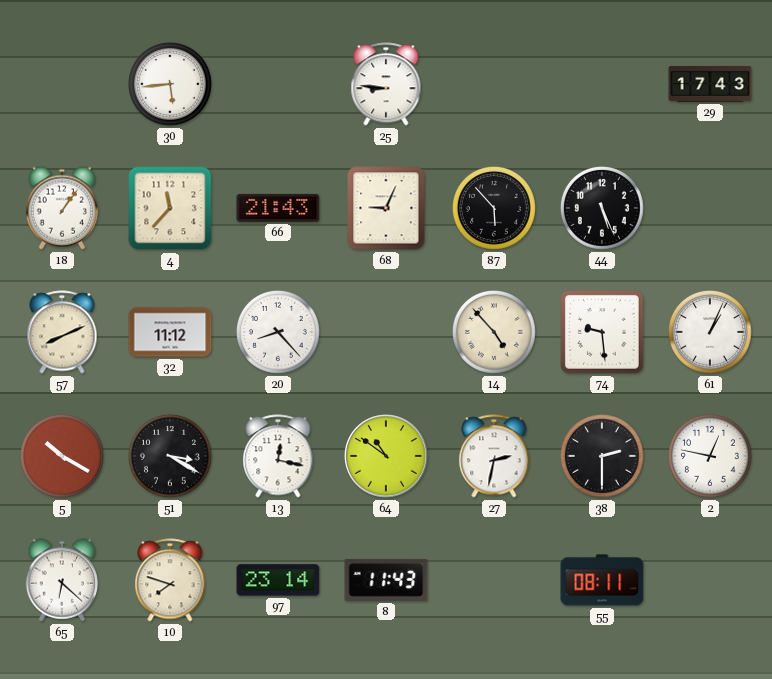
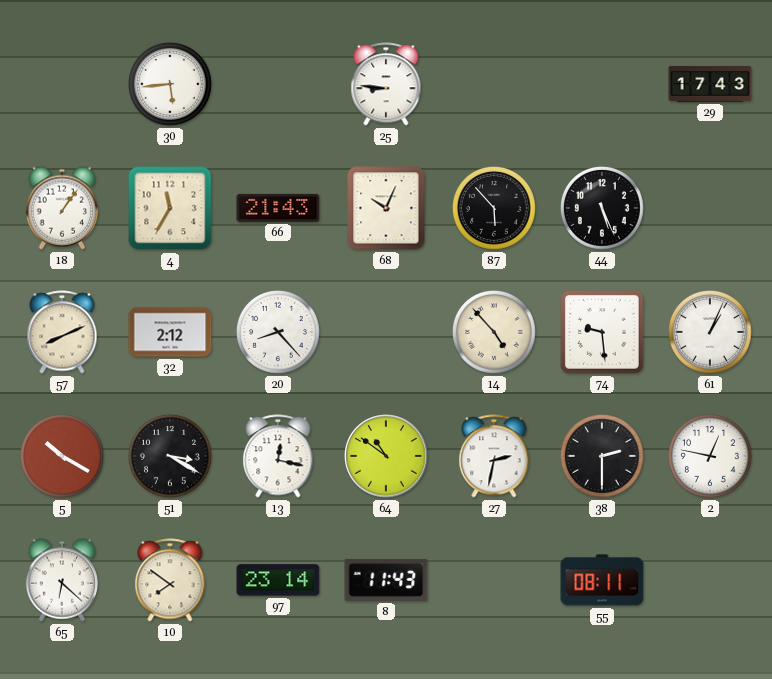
4: 11:37 -> 11:35
68: 9:04 -> 10:04
32: 11:12 -> 2:12
10: 7:48 -> 7:51
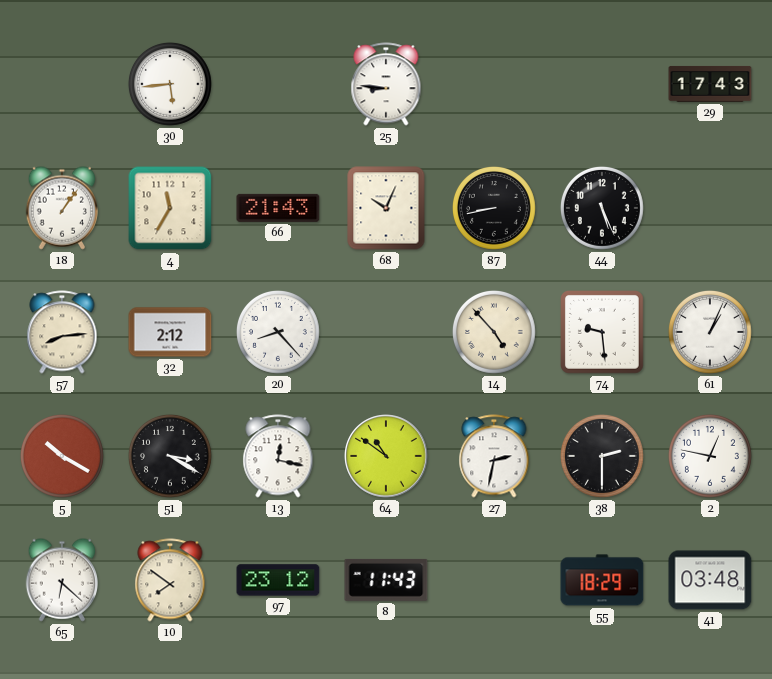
87: 5:53 -> 8:43
57: 8:11 -> 8:14
97: 23:14 -> 23:12
55: 08:11 -> 18:29
41: none -> 03:48
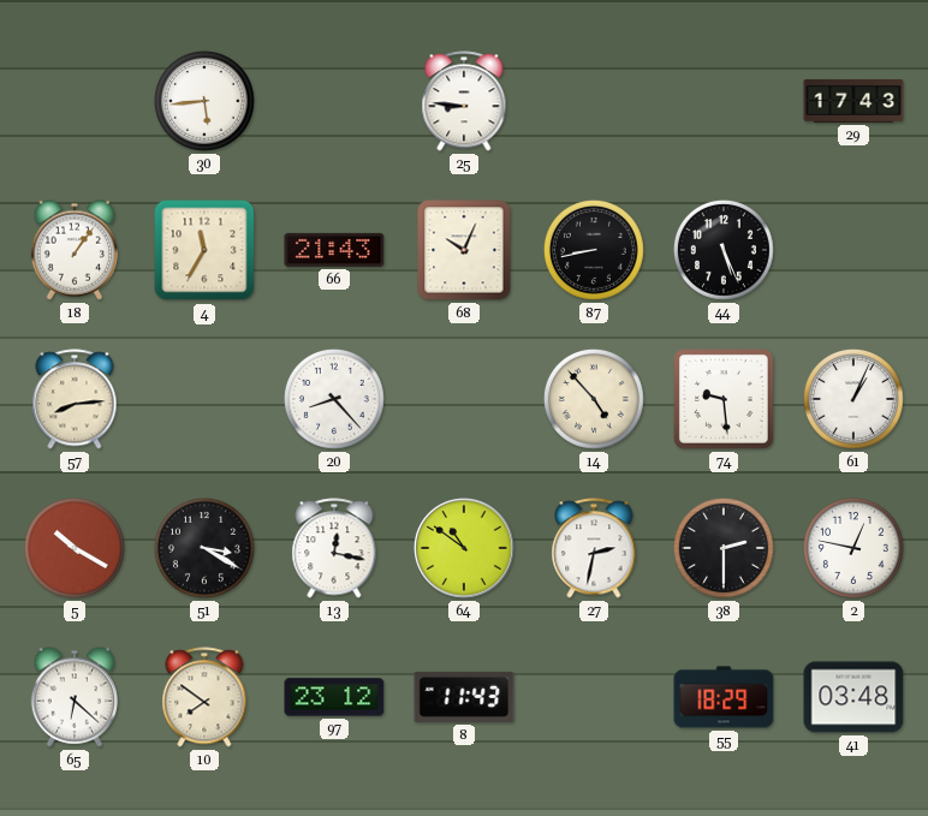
32: 2:12 -> none
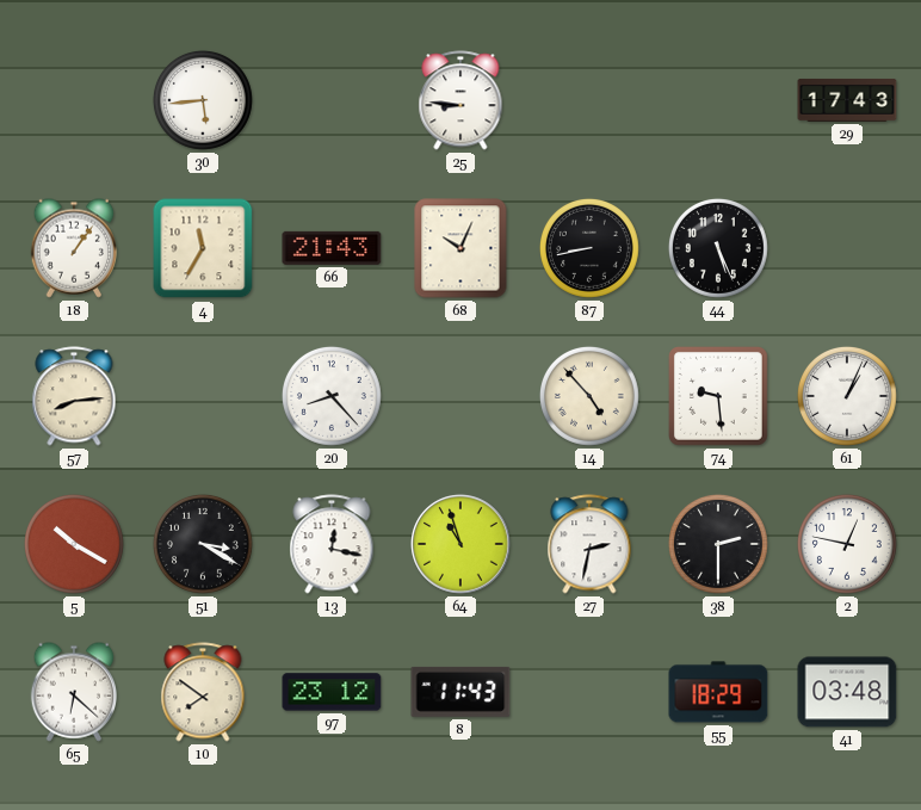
64: 10:51 -> 10:57
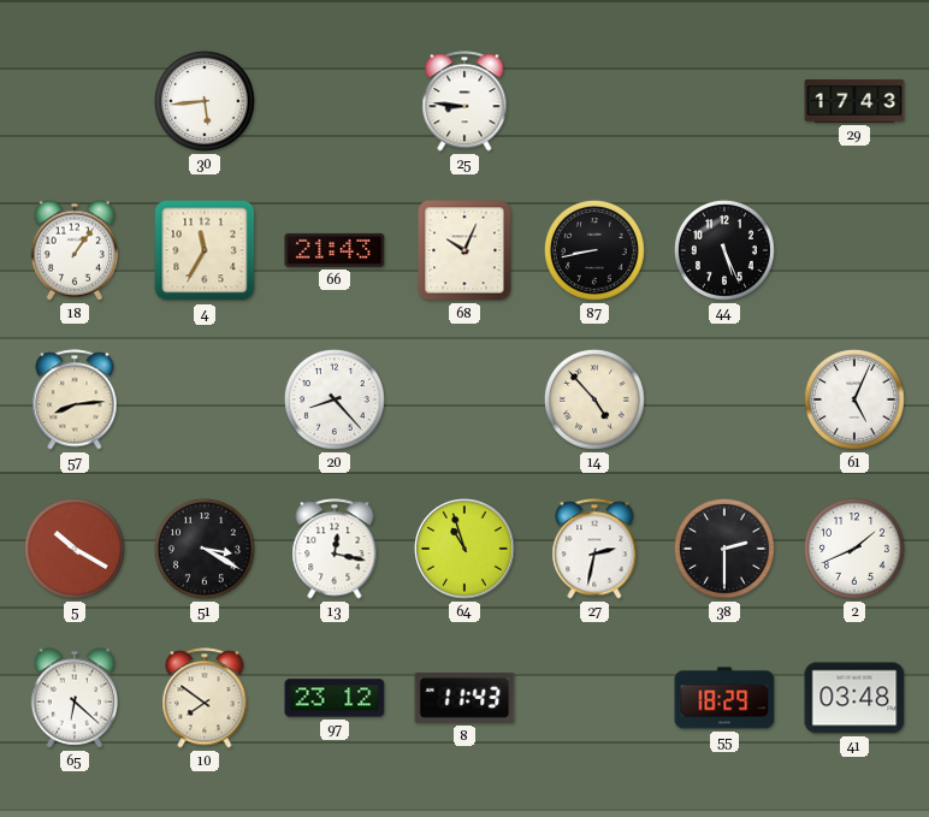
74: 9:29 -> none
61: 1:04 -> 5:04
2: 12:47 -> 1:41
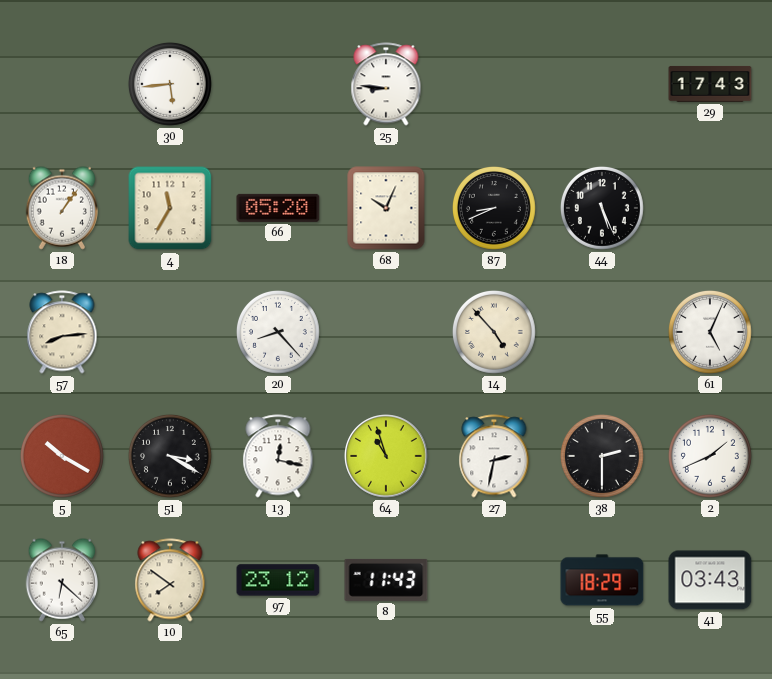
66: 21:43 -> 05:20
87: 8:43 -> 8:41
41: 03:48 -> 03:43
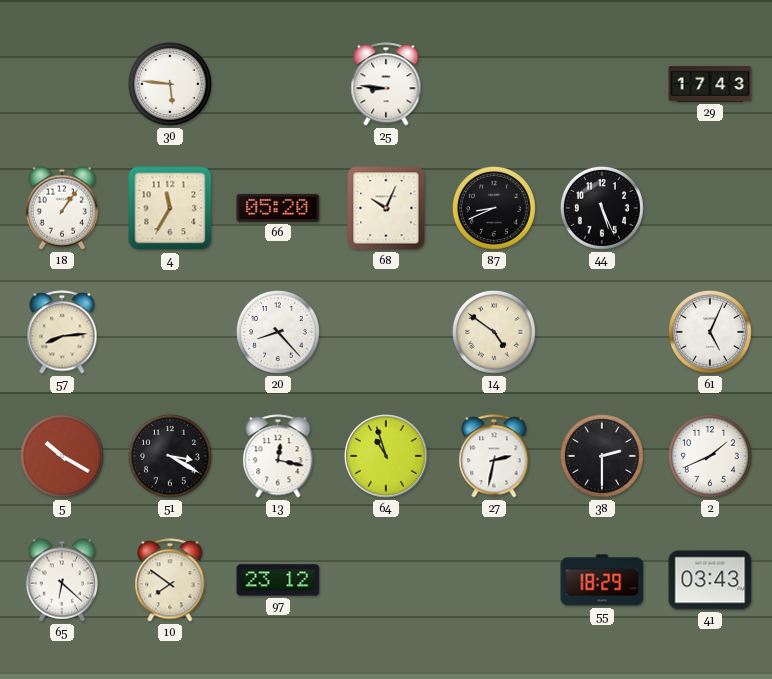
30: 5:44 -> 5:46
14: 4:53 -> 4:51
8: 11:43 -> none
